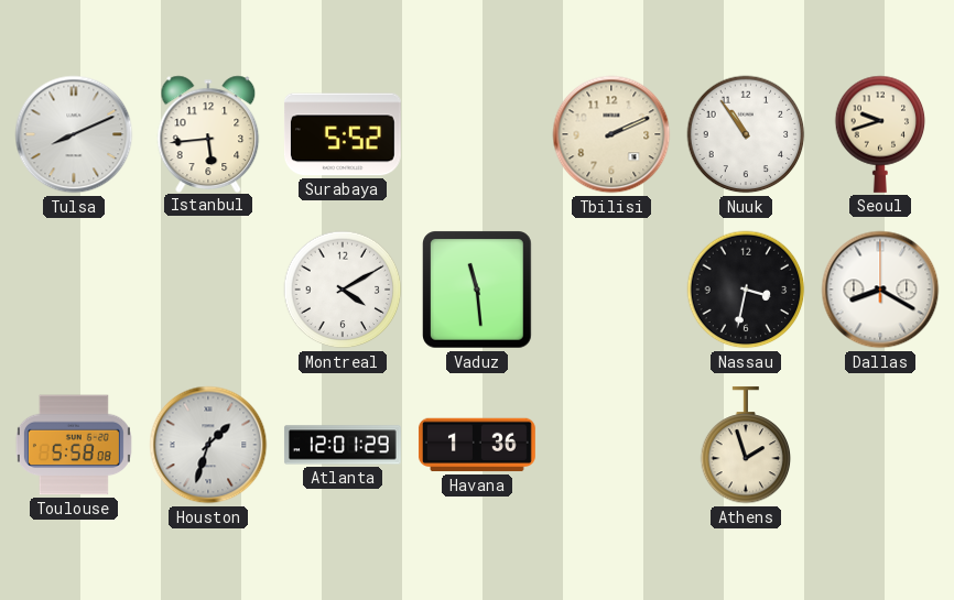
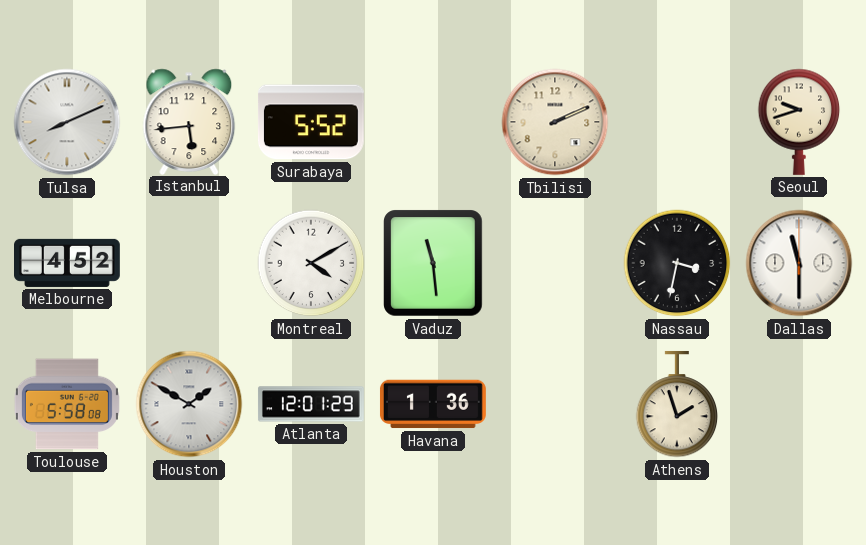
Nuuk: 10:54 -> none
Melbourne: none -> 4:52
Dallas: 8:20 -> 11:30
Houston: 1:33 -> 1:50
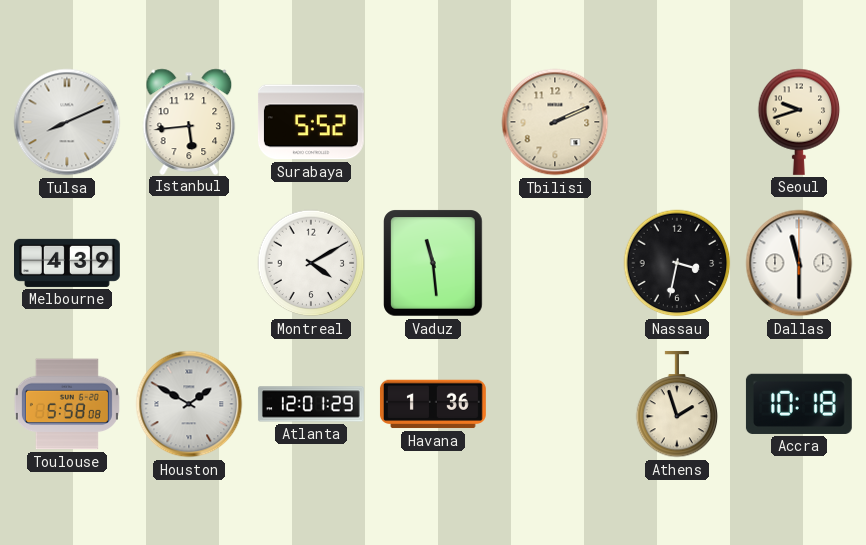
Melbourne: 4:52 -> 4:39
Accra: none -> 10:18
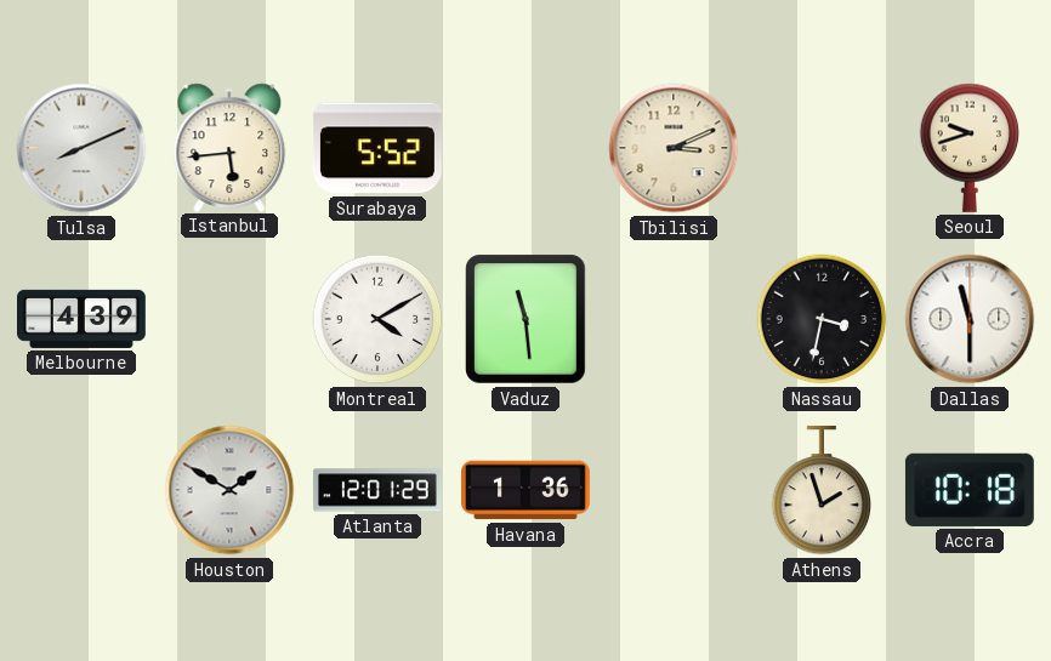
Tbilisi: 2:11 -> 3:11
Toulouse: 5:58 -> none
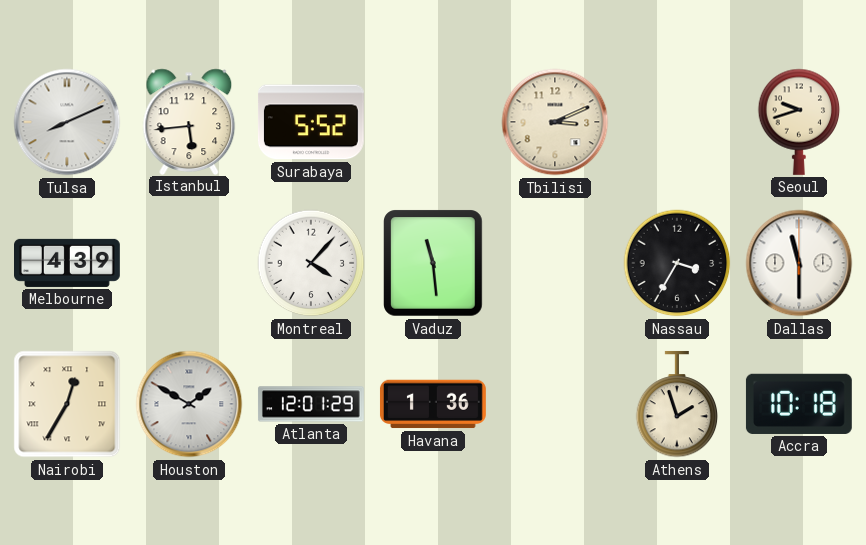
Montreal: 4:10 -> 4:07
Nassau: 3:32 -> 3:35
Nairobi: none -> 12:35
